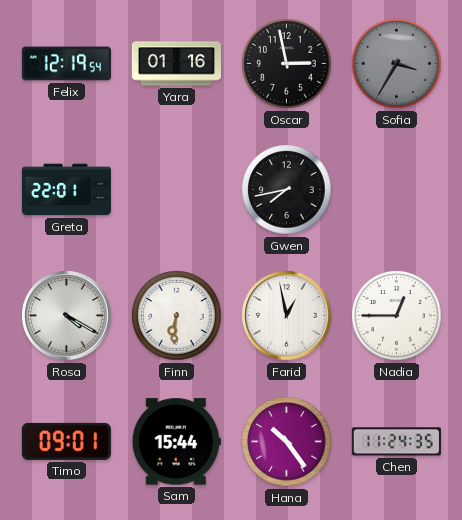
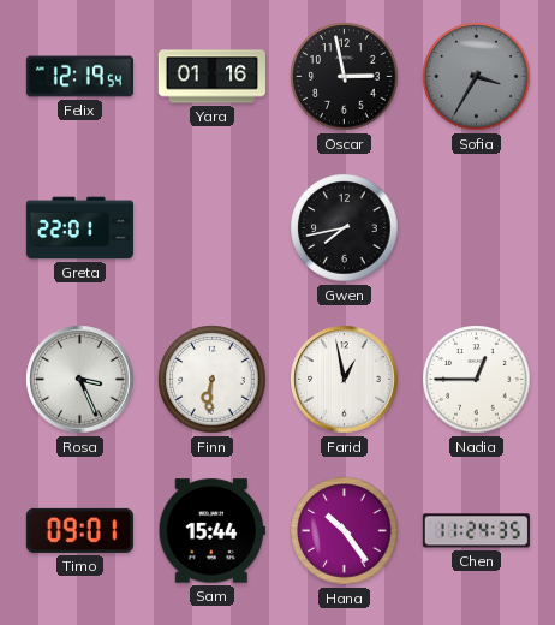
Rosa: 4:20 -> 3:26
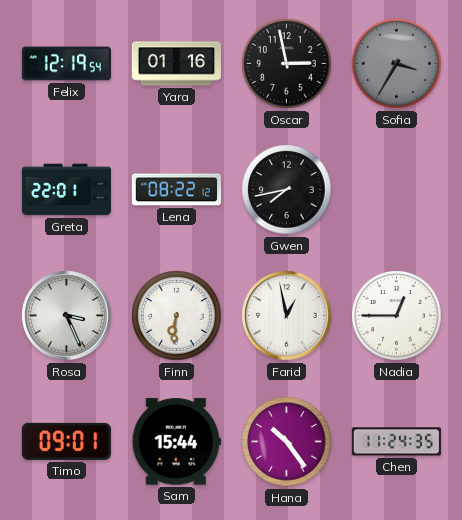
Lena: none -> 08:22
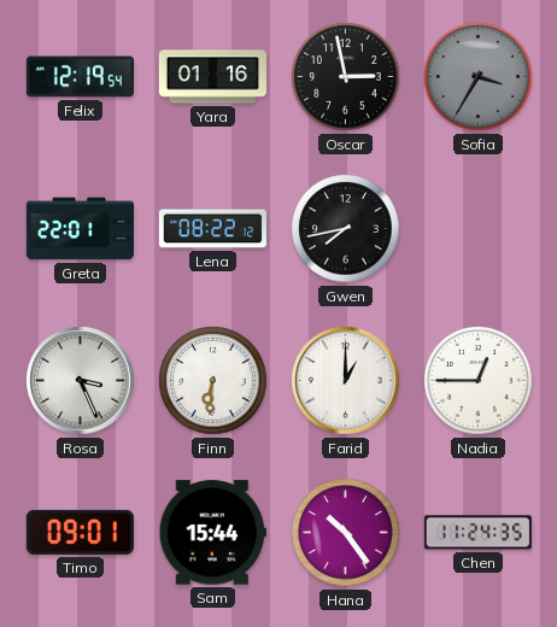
Farid: 12:58 -> 1:00
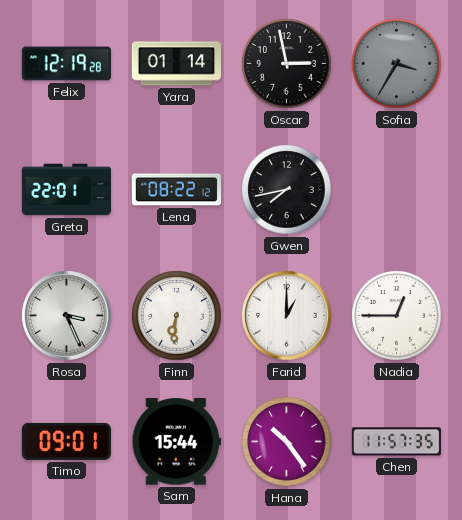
Felix: 12:19:54 -> 12:19:28
Yara: 01:16 -> 01:14
Chen: 11:24 -> 11:57
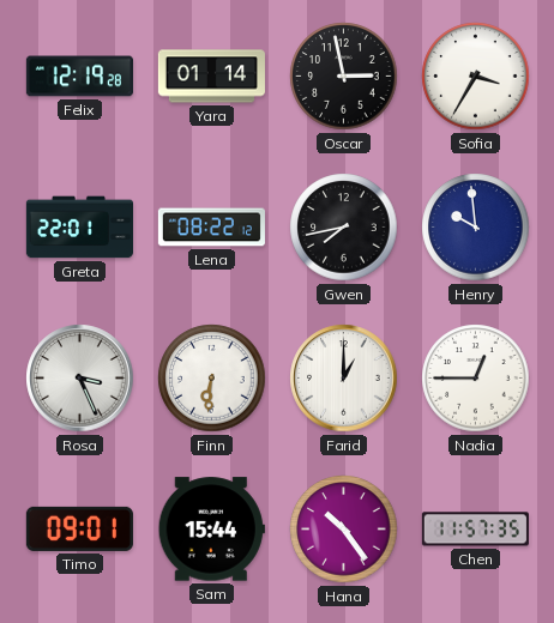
Sofia dial: grey -> white
Henry: none -> 9:59
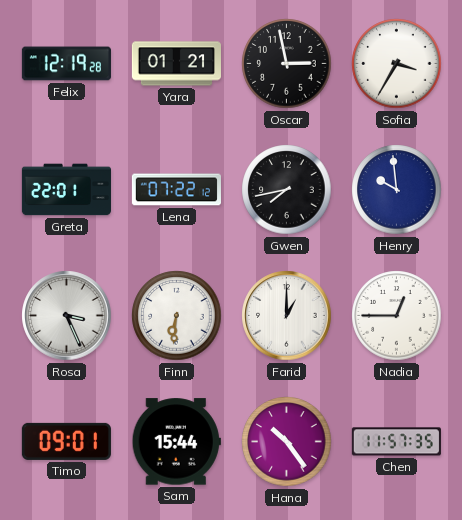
Yara: 01:14 -> 01:21
Lena: 08:22 -> 07:22
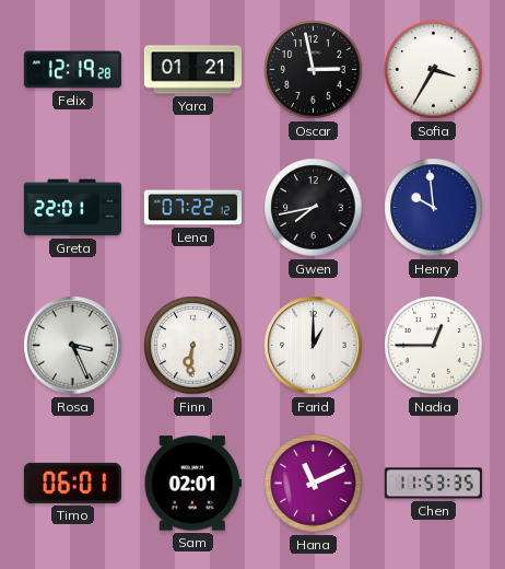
Timo: 09:01 -> 06:01
Sam: 15:44 -> 02:01
Hana: 10:24 -> 11:11
Chen: 11:57 -> 11:53
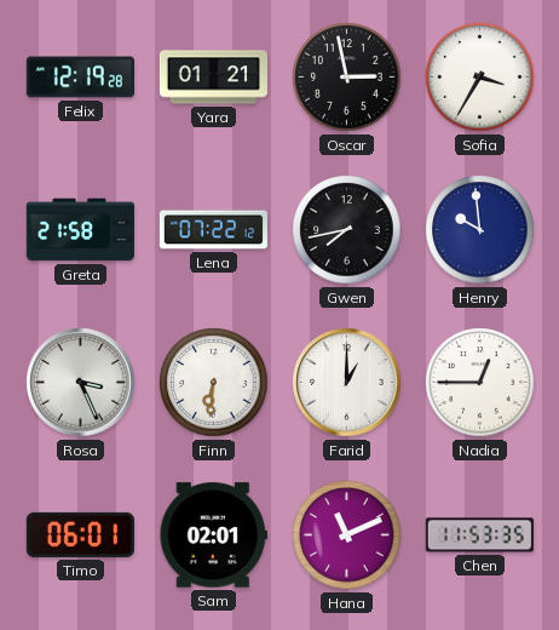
Greta: 22:01 -> 21:58
